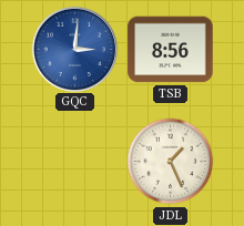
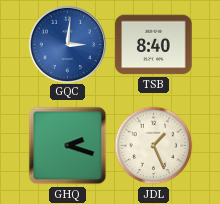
TSB: 8:56 -> 8:40
GHQ: none -> 2:18
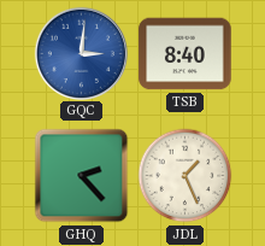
GHQ: 2:18 -> 2:23
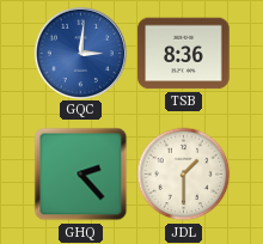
TSB: 8:40 -> 8:36
JDL: 1:26 -> 1:30
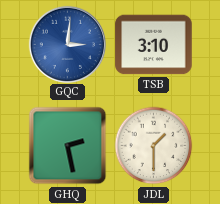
TSB: 8:36 -> 3:10
GHQ: 2:23 -> 2:28
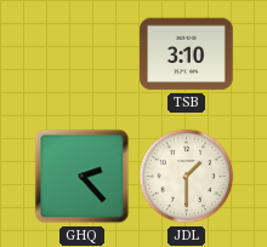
GQC: 3:01 -> none
GHQ: 2:28 -> 2:23
